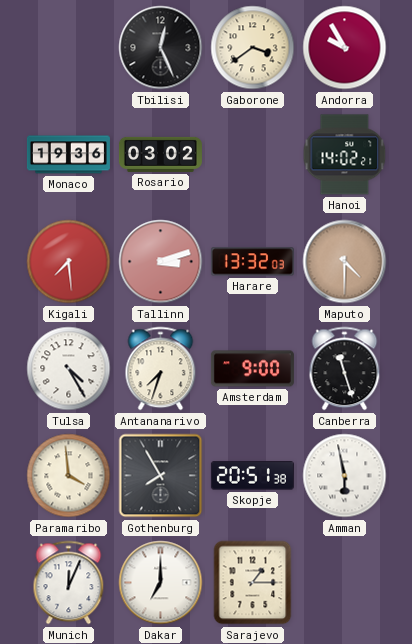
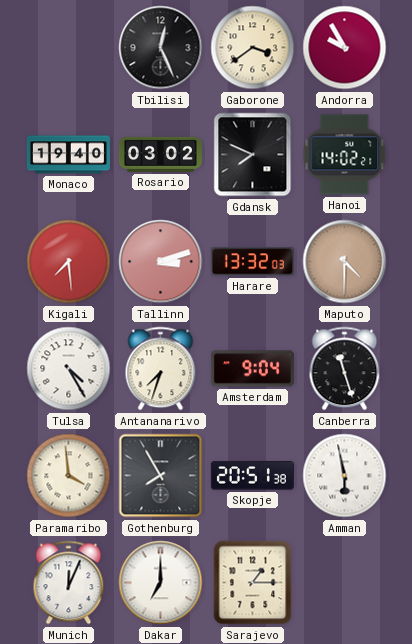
Monaco: 19:36 -> 19:40
Gdansk: none -> 7:49
Amsterdam: 9:00 -> 9:04
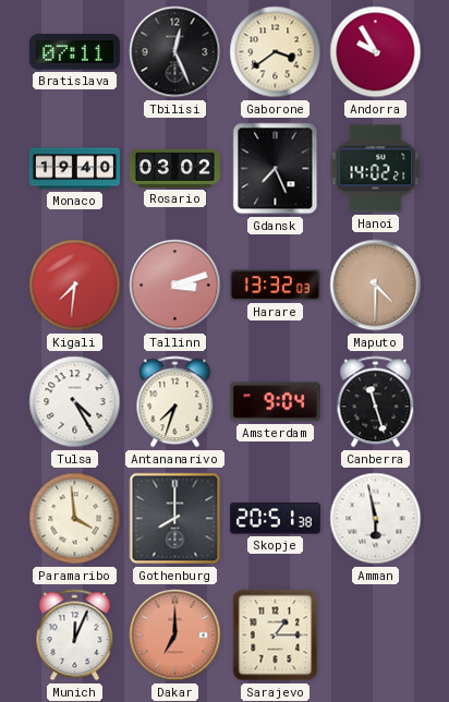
Bratislava: none -> 07:11
Gdansk: 7:49 -> 7:26
Kigali: 7:29 -> 7:31
Gothenburg: 7:55 -> 8:00
Dakar dial: white -> salmon
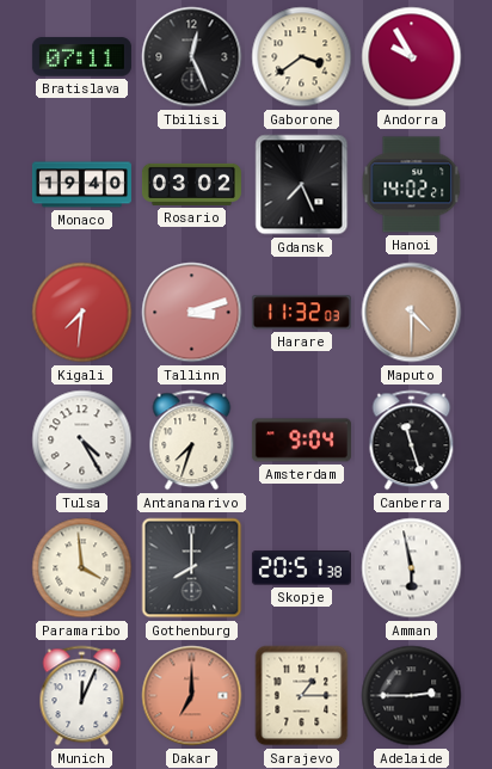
Harare: 13:32 -> 11:32
Adelaide: none -> 2:45
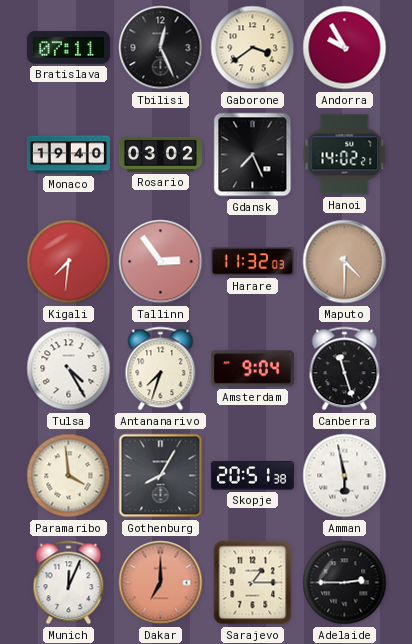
Tallinn: 3:12 -> 2:54
Gothenburg: 8:00 -> 8:05
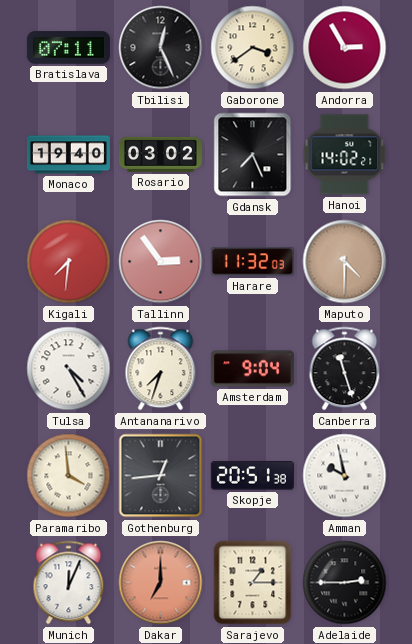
Andorra: 9:55 -> 2:55
Gothenburg: 8:05 -> 12:44
Amman: 5:58 -> 9:58
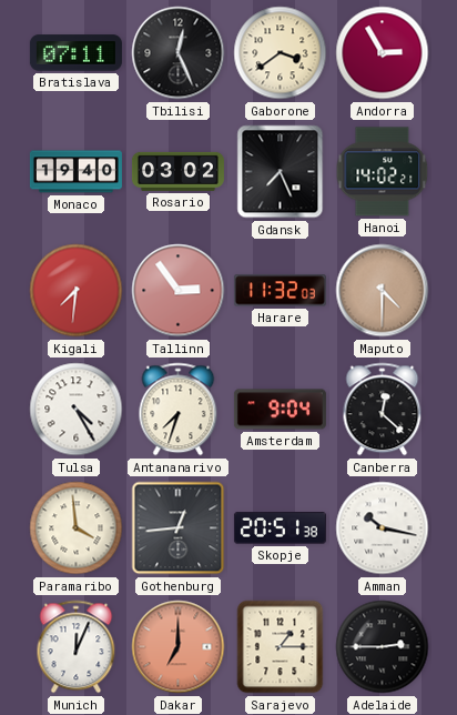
Canberra: 11:27 -> 12:22
Amman: 9:58 -> 10:17
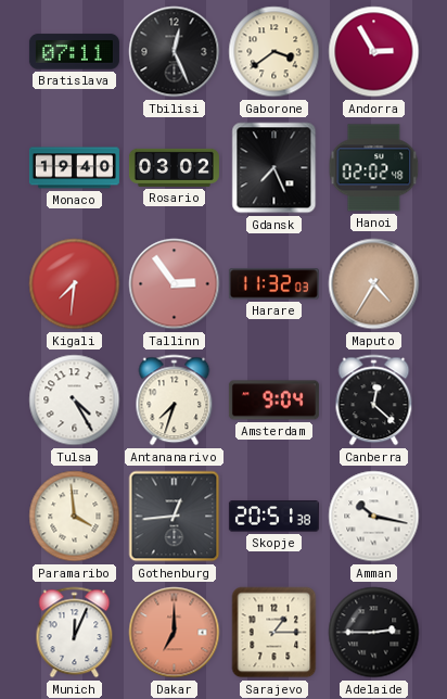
Hanoi: 14:02 -> 02:02
Maputo: 4:30 -> 4:35
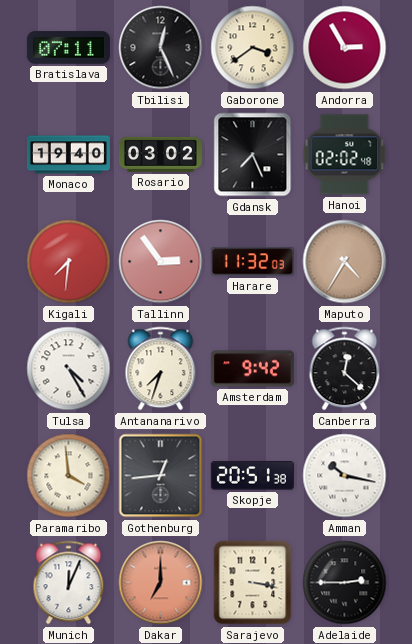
Amsterdam: 9:04 -> 9:42
Sarajevo: 1:15 -> 3:17
